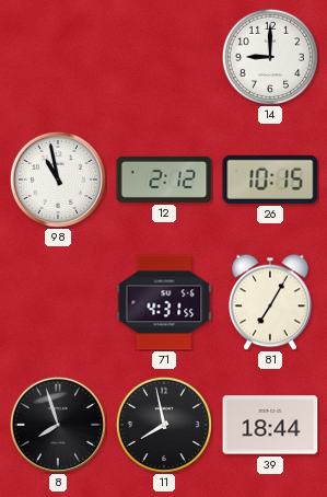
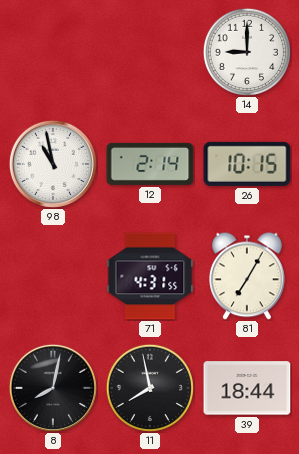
12: 2:12 -> 2:14
8: 7:57 -> 8:02
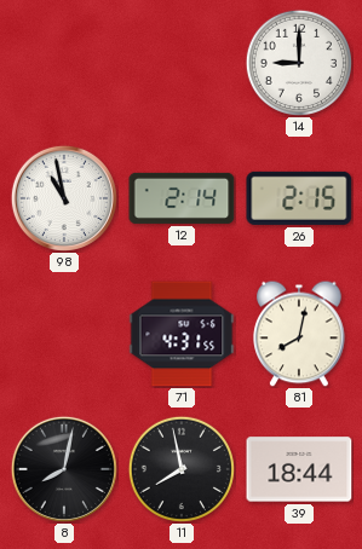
26: 10:15 -> 2:15
81: 7:05 -> 8:02
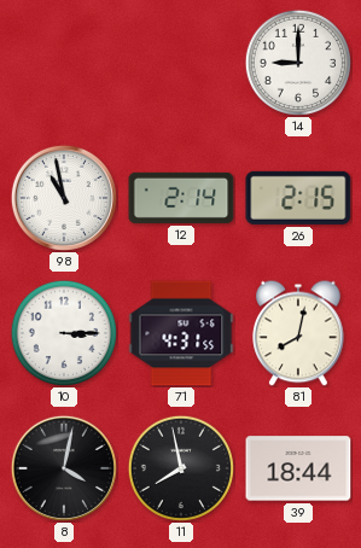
10: none -> 3:15
8: 8:02 -> 4:02
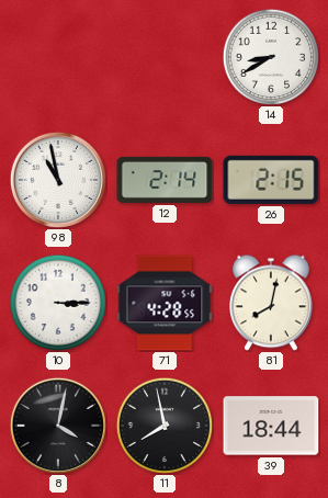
14: 9:00 -> 8:40
71: 4:31 -> 4:28
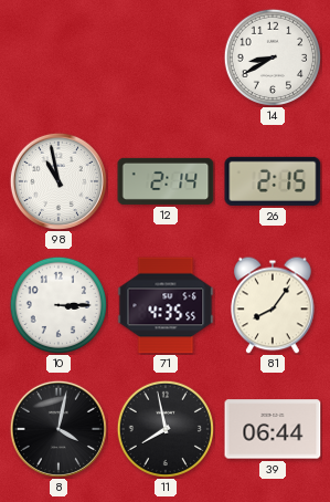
71: 4:28 -> 4:35
81: 8:02 -> 8:06
39: 18:44 -> 06:44
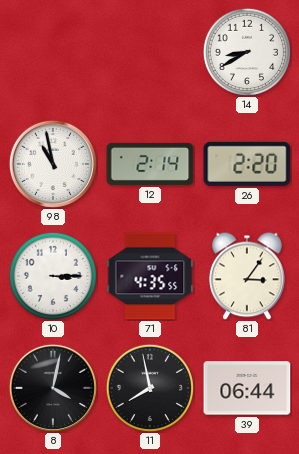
26: 2:15 -> 2:20
81: 8:06 -> 3:06
